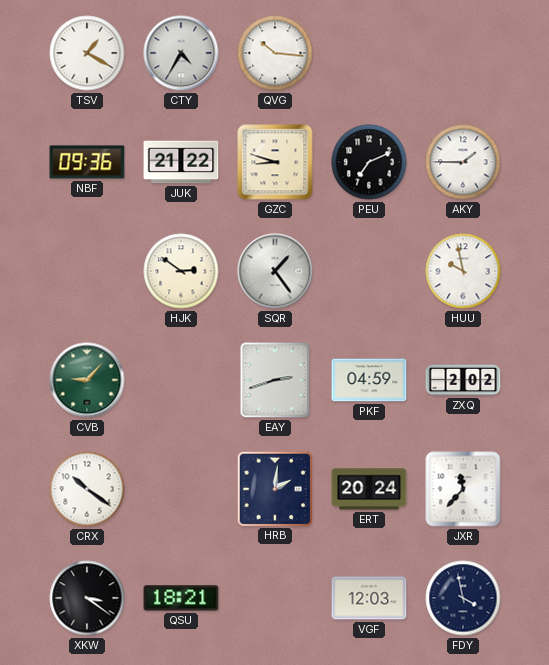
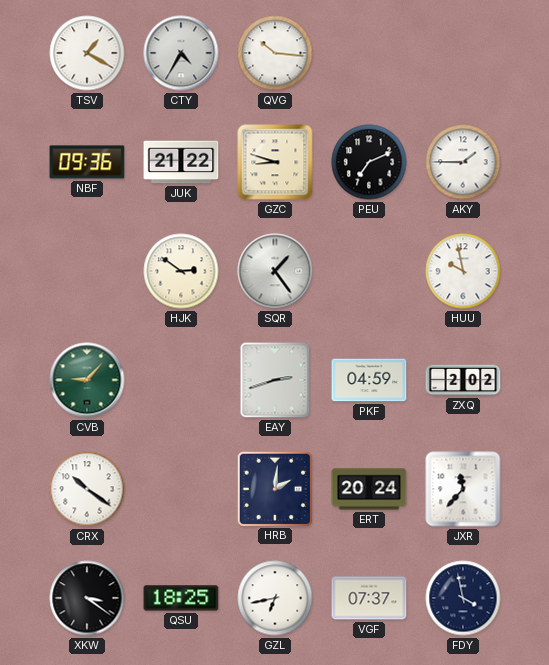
QSU: 18:21 -> 18:25
GZL: none -> 6:43
VGF: 12:03 -> 07:37
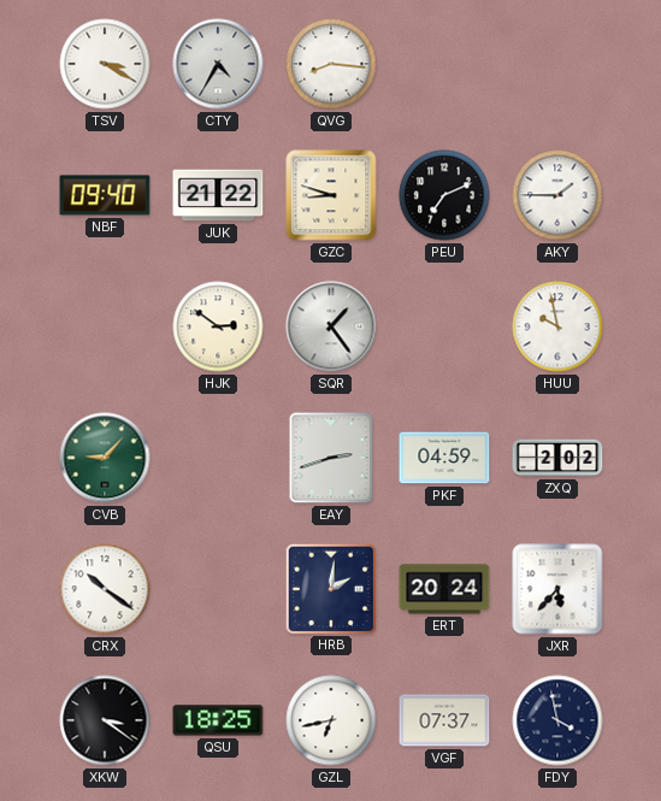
TSV: 1:20 -> 3:20
QVG: 10:16 -> 8:16
NBF: 09:36 -> 09:40
JXR: 11:37 -> 5:37
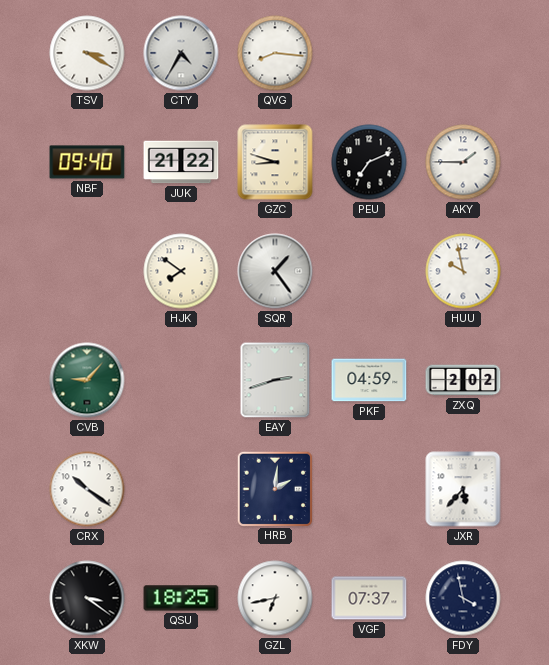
HJK: 2:51 -> 7:51
ERT: 20:24 -> none
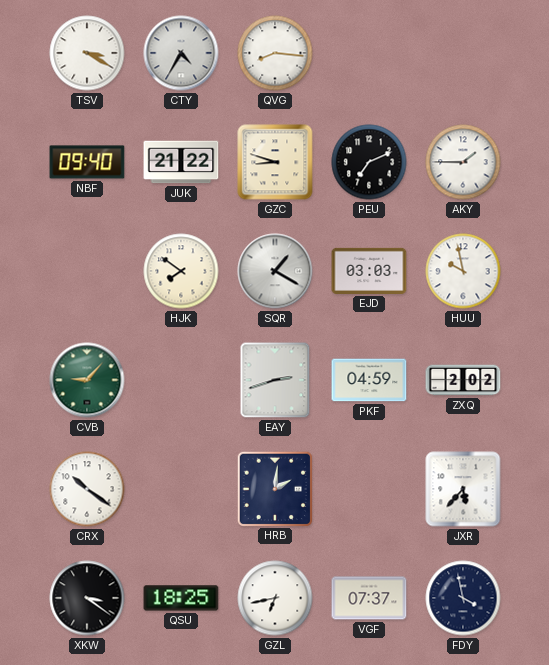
SQR: 1:24 -> 1:20
EJD: none -> 03:03
